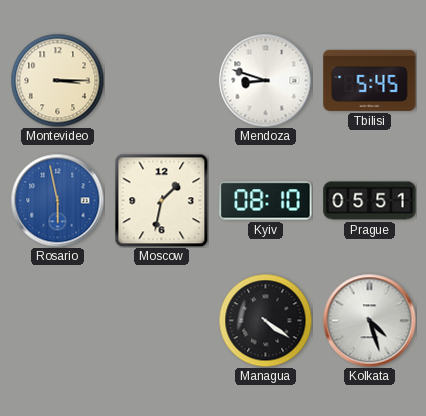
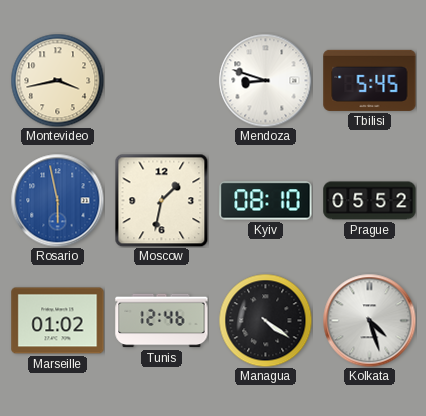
Montevideo: 3:15 -> 3:43
Prague: 05:51 -> 05:52
Marseille: none -> 01:02
Tunis: none -> 12:46
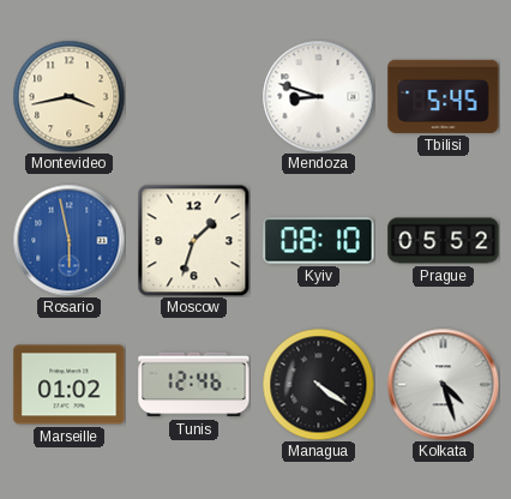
Moscow: 1:32 -> 1:33
